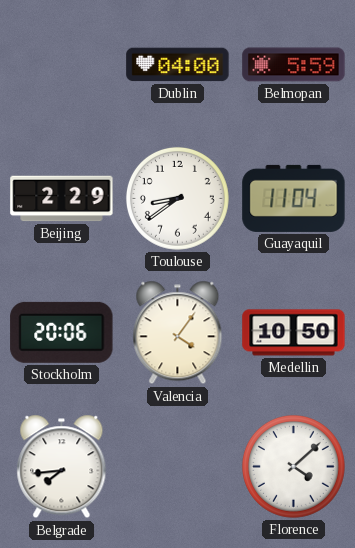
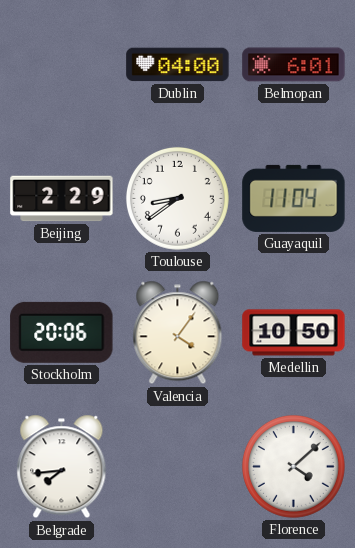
Belmopan: 5:59 -> 6:01
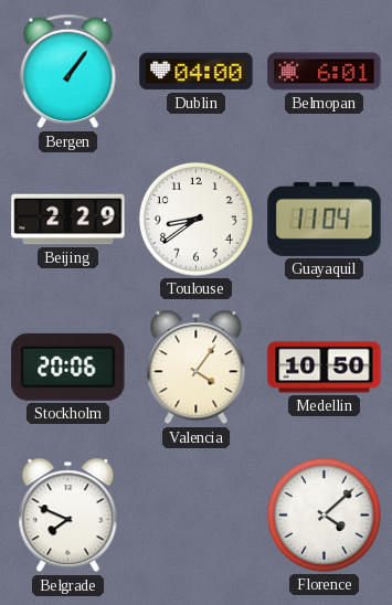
Bergen: none -> 1:06
Belgrade: 7:44 -> 7:49
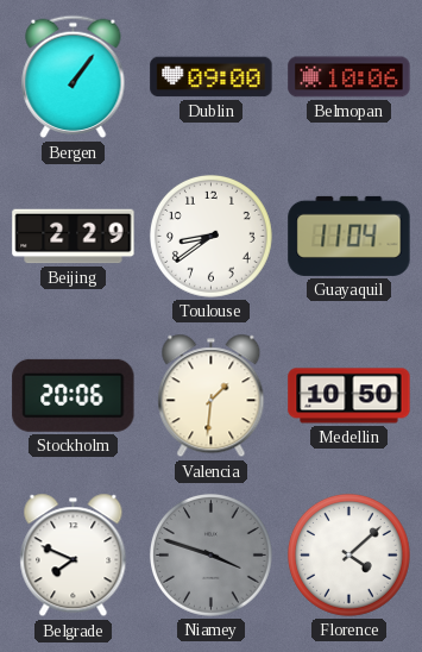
Dublin: 04:00 -> 09:00
Belmopan: 6:01 -> 10:06
Valencia: 4:06 -> 1:31
Niamey: none -> 3:48
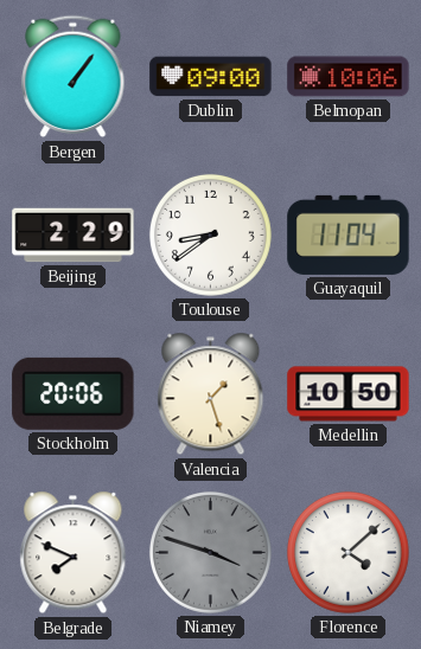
Valencia: 1:31 -> 1:27
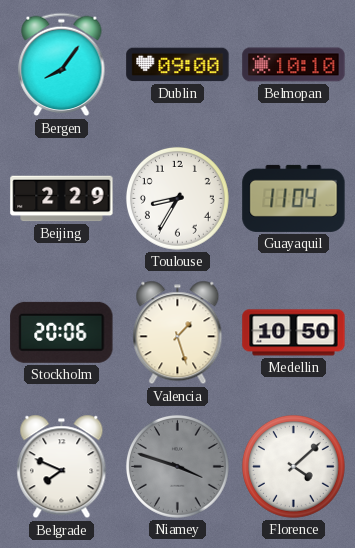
Bergen: 1:06 -> 8:06
Belmopan: 10:06 -> 10:10
Toulouse: 8:39 -> 8:35
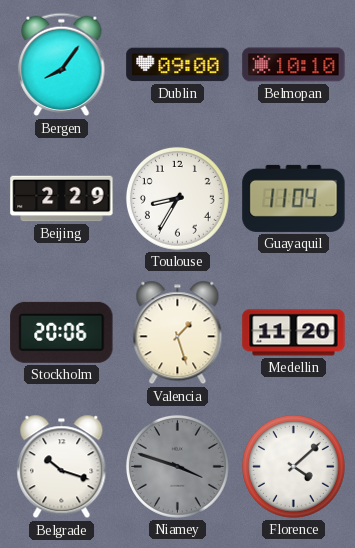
Medellin: 10:50 -> 11:20
Belgrade: 7:49 -> 10:18
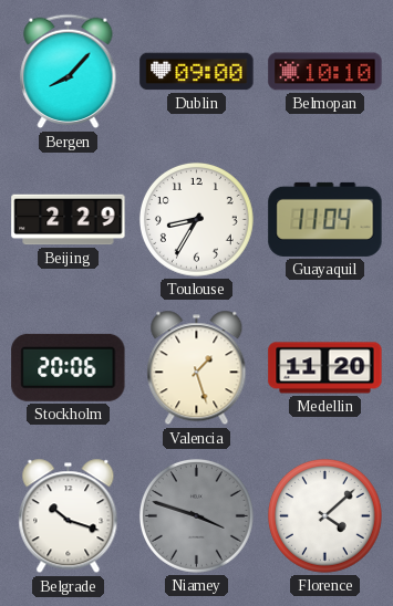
Bergen: 8:06 -> 8:07
